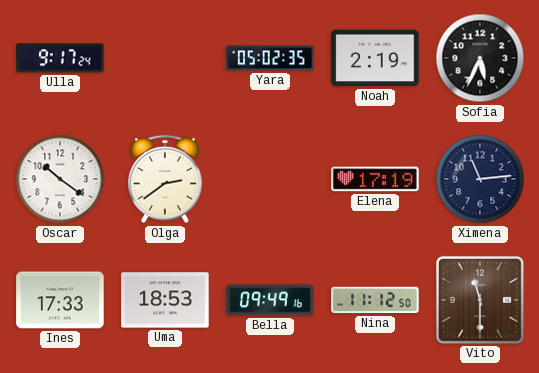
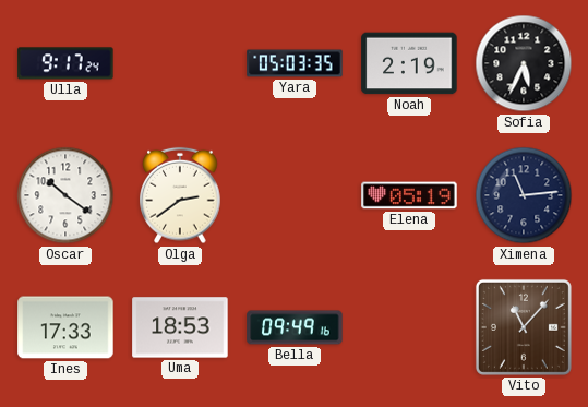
Yara: 05:02 -> 05:03
Elena: 17:19 -> 05:19
Nina: 11:12 -> none
Vito: 11:30 -> 11:07
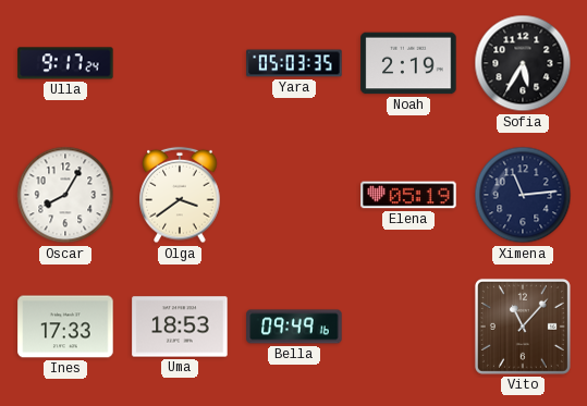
Sofia: 5:34 -> 5:35
Oscar: 10:21 -> 8:05
Olga: 2:39 -> 3:39
